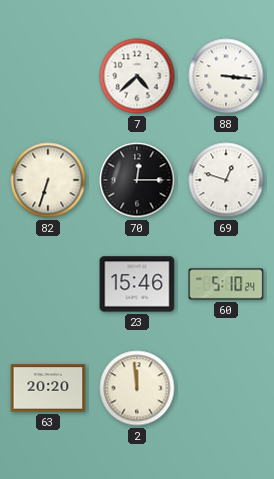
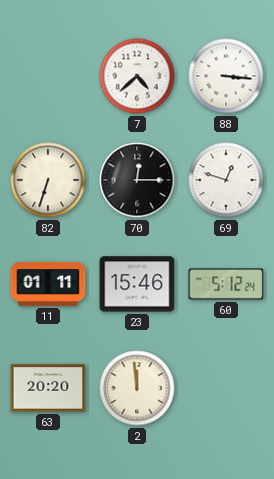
11: none -> 01:11
60: 5:10 -> 5:12
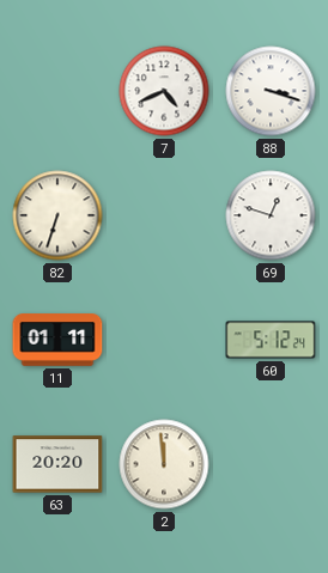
7: 4:38 -> 4:41
88: 3:16 -> 3:18
70: 12:15 -> none
23: 15:46 -> none
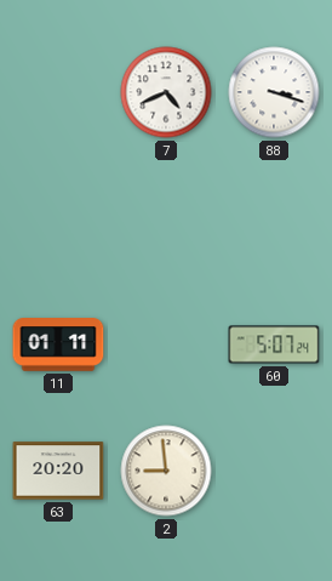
82: 6:33 -> none
69: 12:48 -> none
60: 5:12 -> 5:07
2: 11:59 -> 8:59
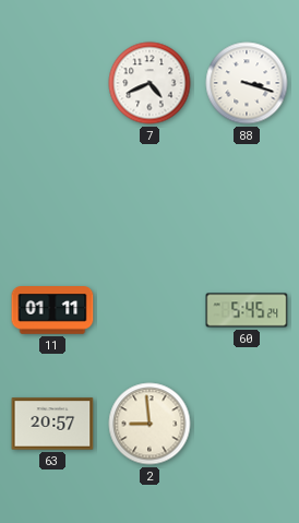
60: 5:07 -> 5:45
63: 20:20 -> 20:57
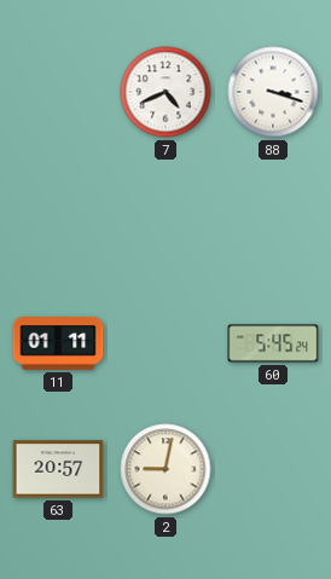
2: 8:59 -> 9:02
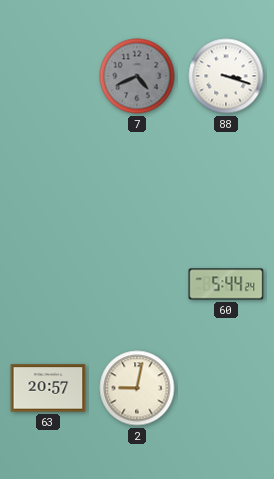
7 dial: white -> grey
11: 01:11 -> none
60: 5:45 -> 5:44
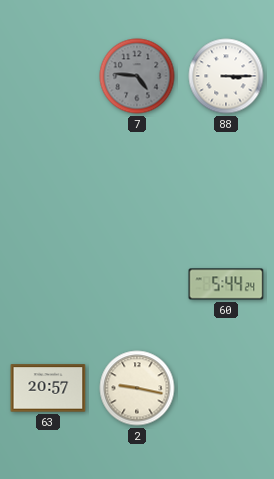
7: 4:41 -> 4:46
88: 3:18 -> 3:15
2: 9:02 -> 9:17
